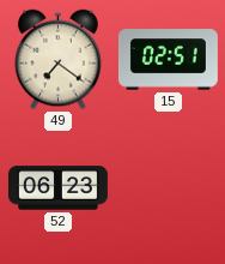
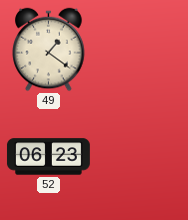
49: 7:21 -> 1:21
15: 02:51 -> none
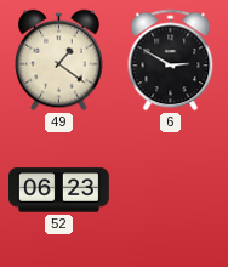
6: none -> 2:50
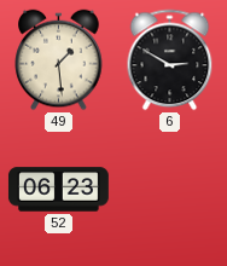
49: 1:21 -> 1:29
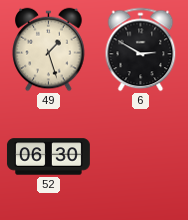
49: 1:29 -> 1:27
52: 06:23 -> 06:30
